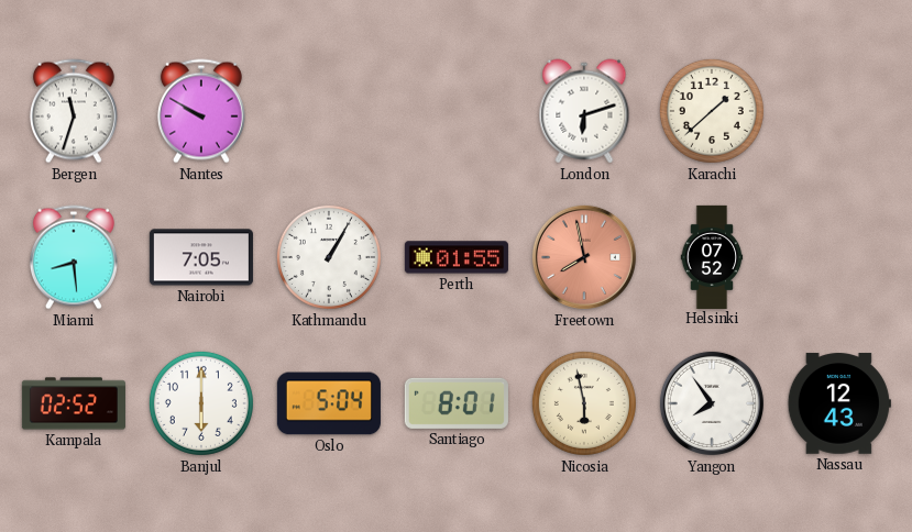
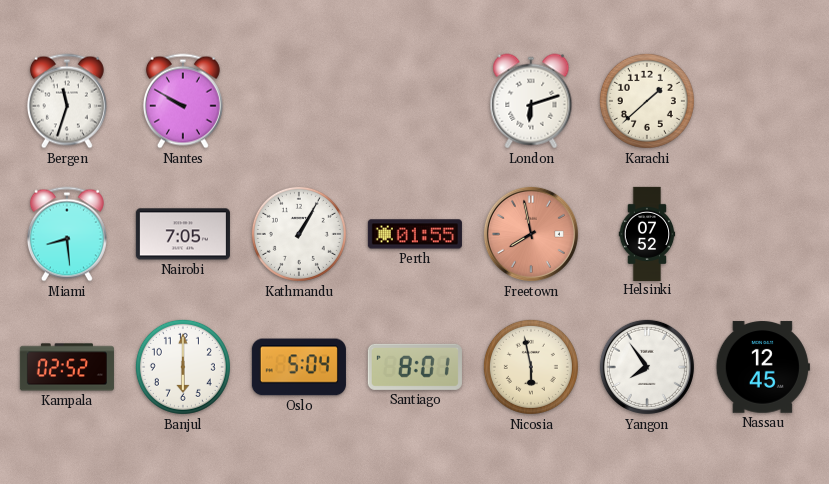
Nassau: 12:43 -> 12:45
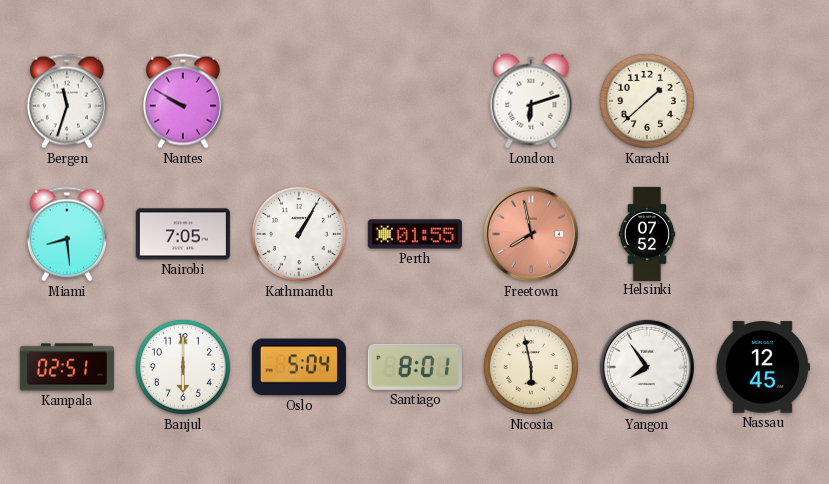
Kampala: 02:52 -> 02:51
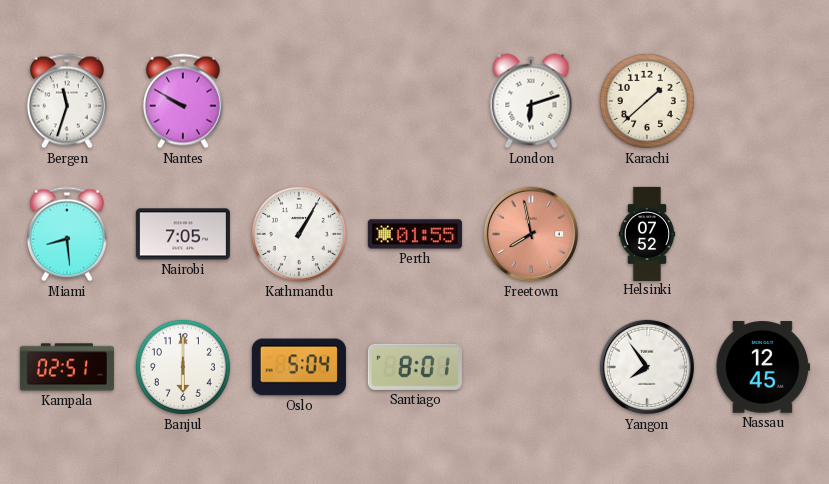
Nicosia: 5:58 -> none
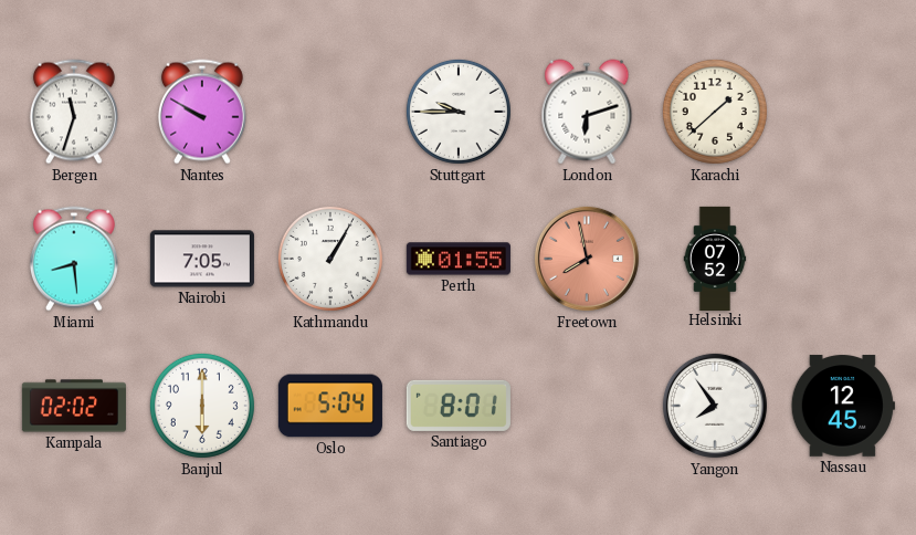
Stuttgart: none -> 9:45
Kampala: 02:51 -> 02:02
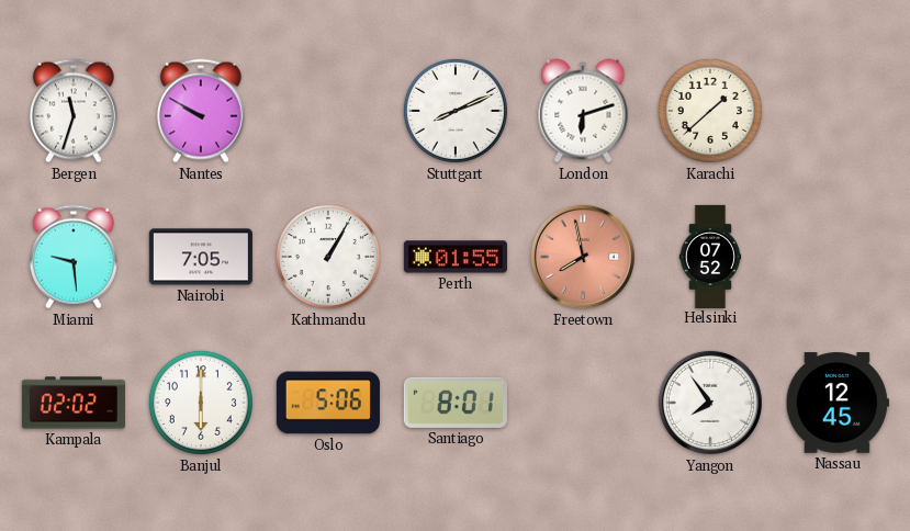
Stuttgart: 9:45 -> 8:11
Miami: 8:29 -> 9:29
Oslo: 5:04 -> 5:06
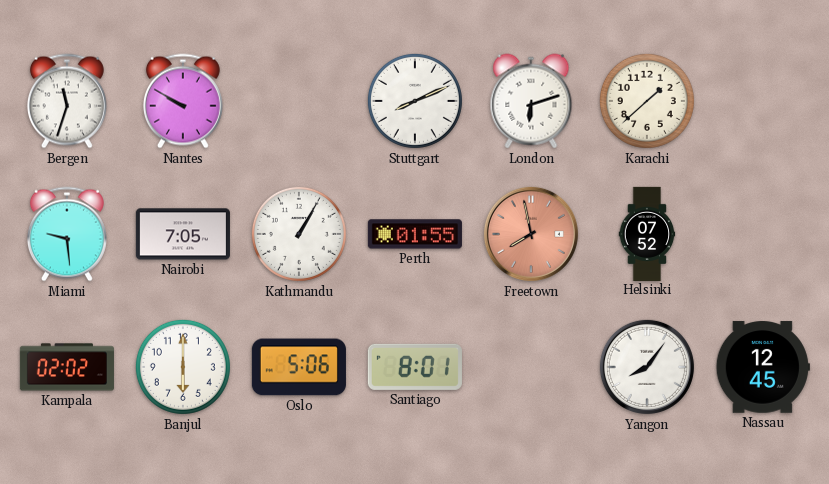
Yangon: 7:54 -> 8:06
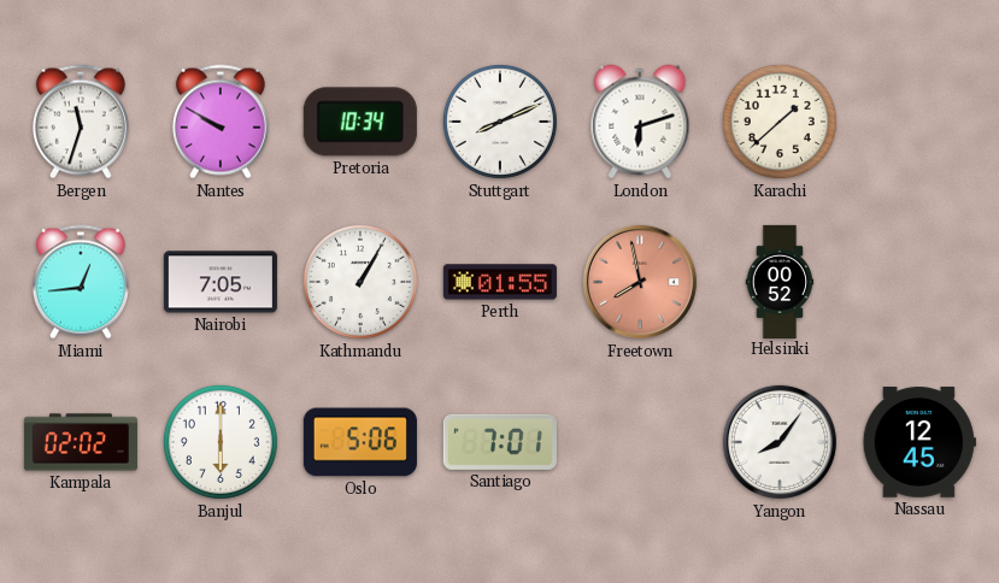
Pretoria: none -> 10:34
Miami: 9:29 -> 12:44
Helsinki: 07:52 -> 00:52
Santiago: 8:01 -> 7:01
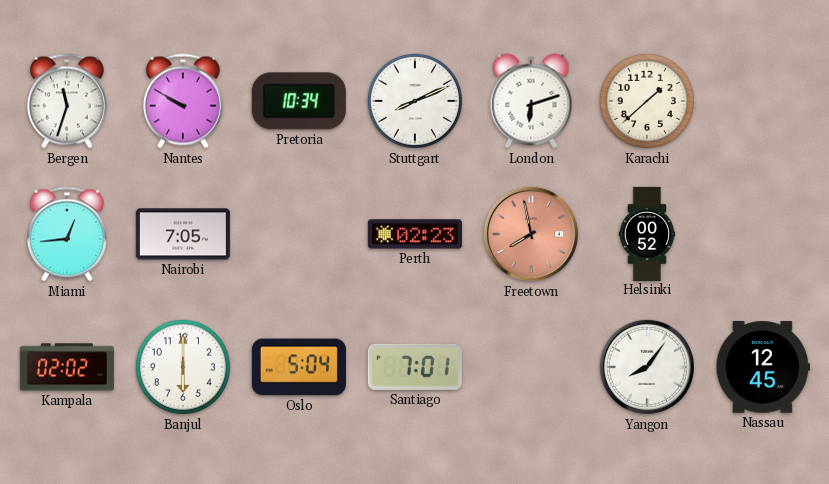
Kathmandu: 1:05 -> none
Perth: 01:55 -> 02:23
Oslo: 5:06 -> 5:04
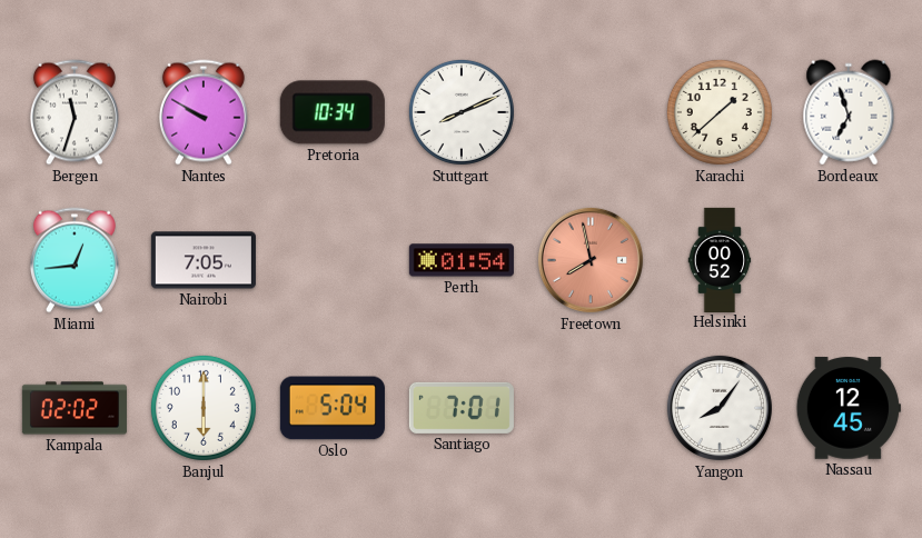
London: 6:12 -> none
Bordeaux: none -> 6:57
Perth: 02:23 -> 01:54
